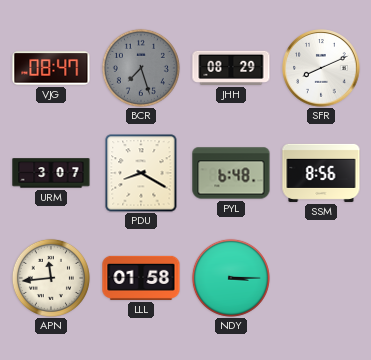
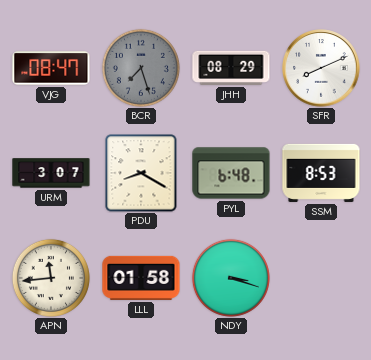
SSM: 8:56 -> 8:53
NDY: 3:15 -> 3:18
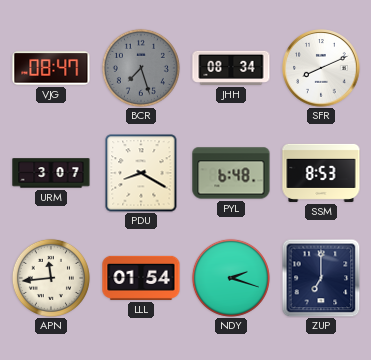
JHH: 08:29 -> 08:34
LLL: 01:58 -> 01:54
NDY: 3:18 -> 2:18
ZUP: none -> 7:00
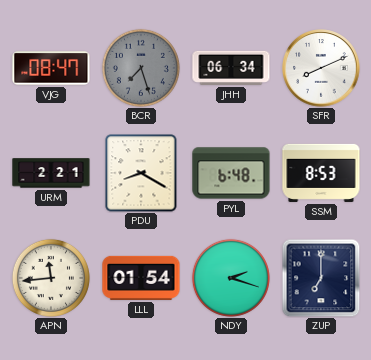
JHH: 08:34 -> 06:34
URM: 3:07 -> 2:21
